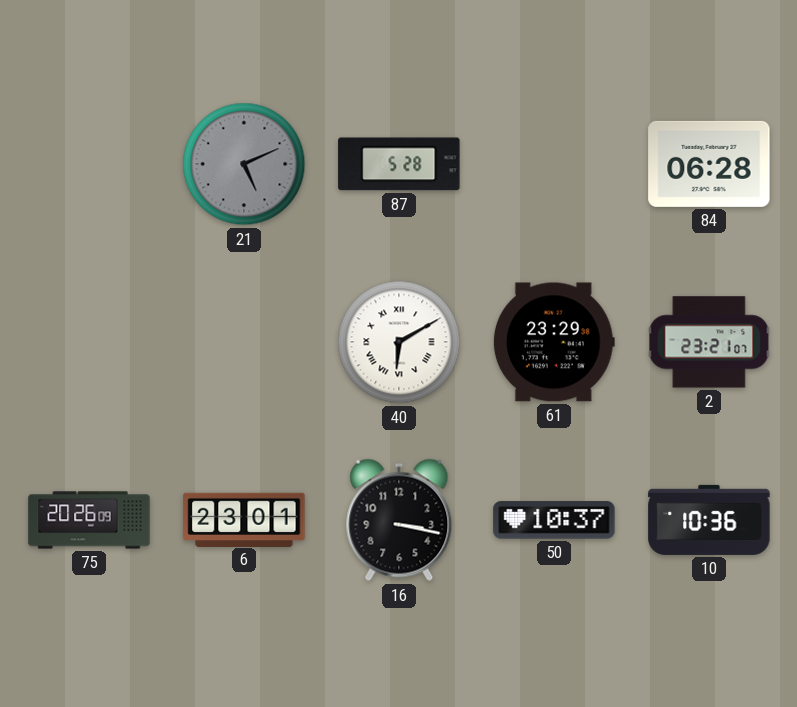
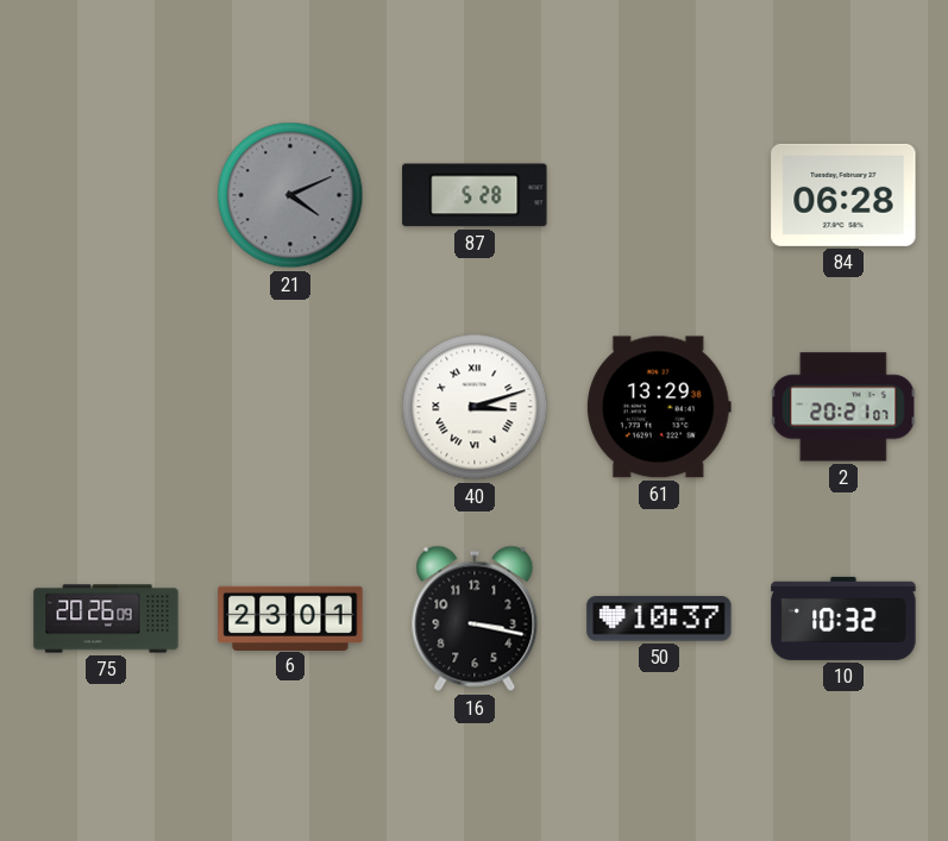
21: 5:11 -> 4:11
40: 6:10 -> 3:12
61: 23:29 -> 13:29
2: 23:21 -> 20:21
10: 10:36 -> 10:32
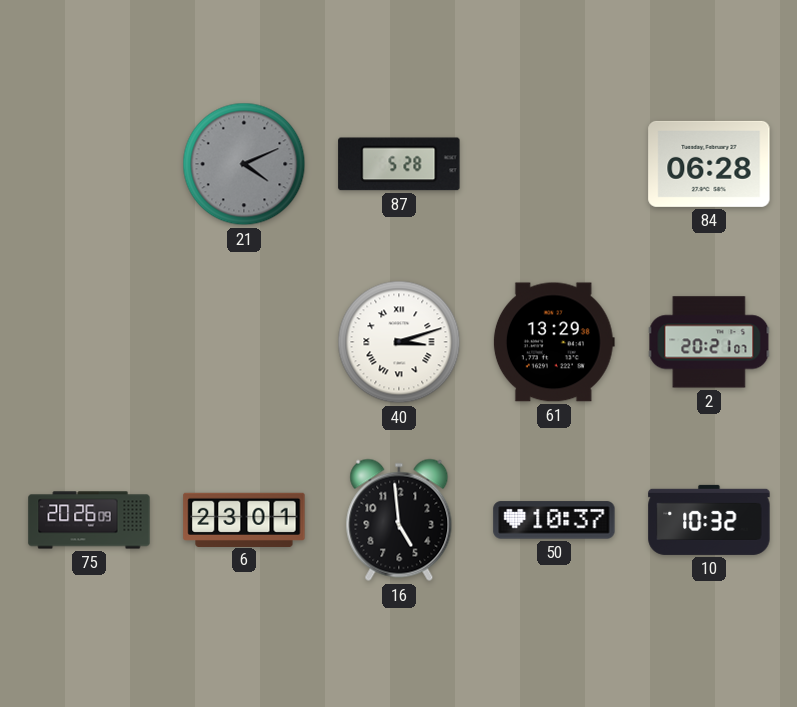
16: 3:17 -> 4:59
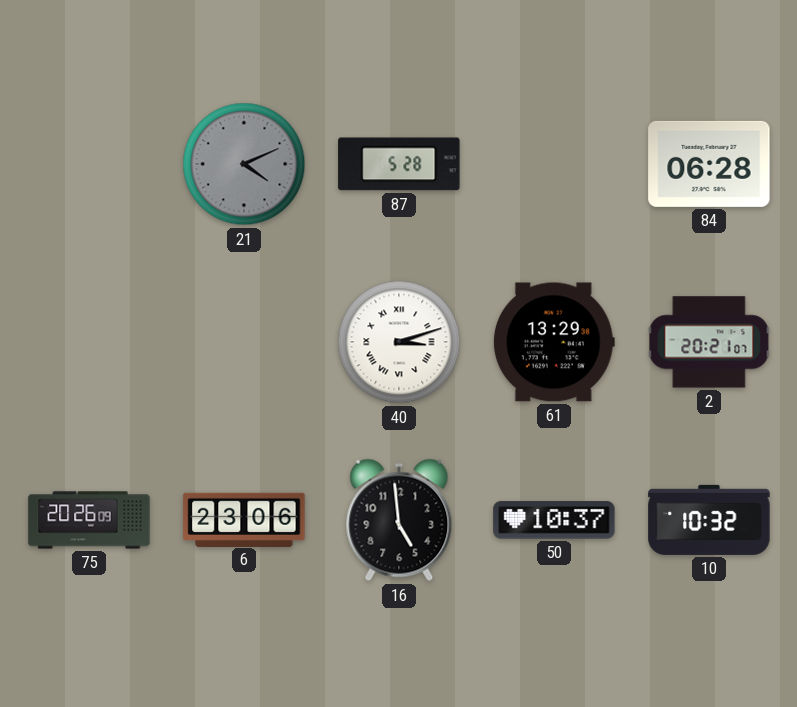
6: 23:01 -> 23:06
